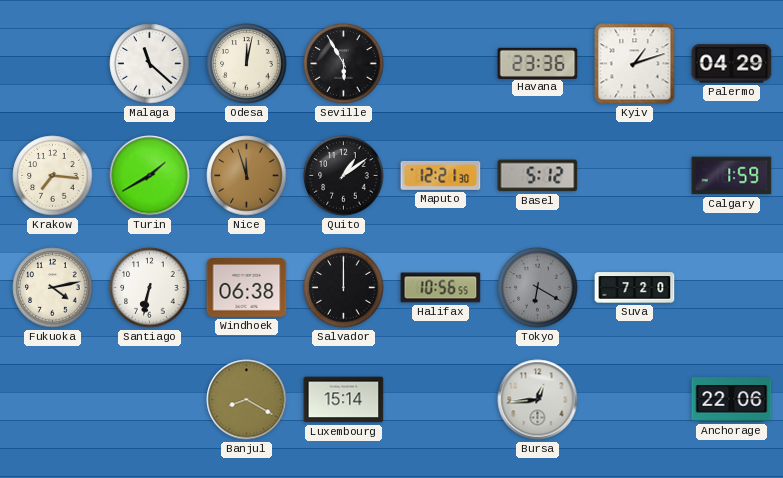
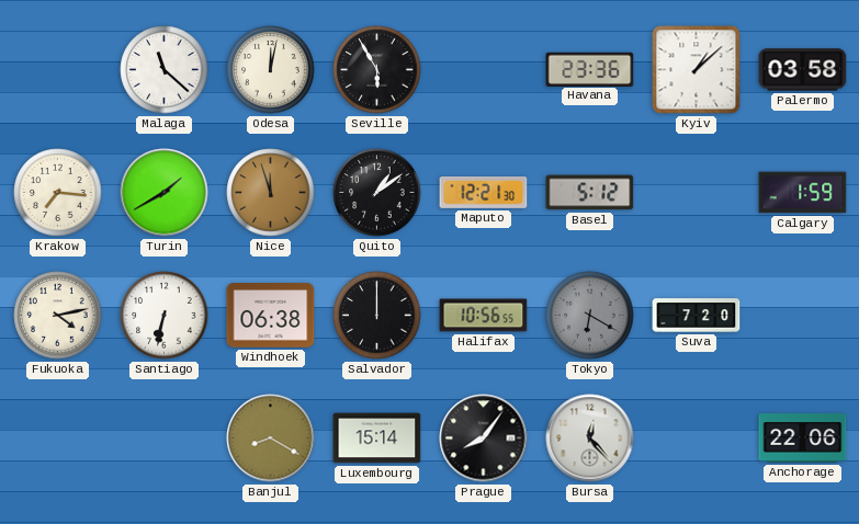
Kyiv: 1:12 -> 1:08
Palermo: 04:29 -> 03:58
Prague: none -> 8:06
Bursa: 12:44 -> 12:23
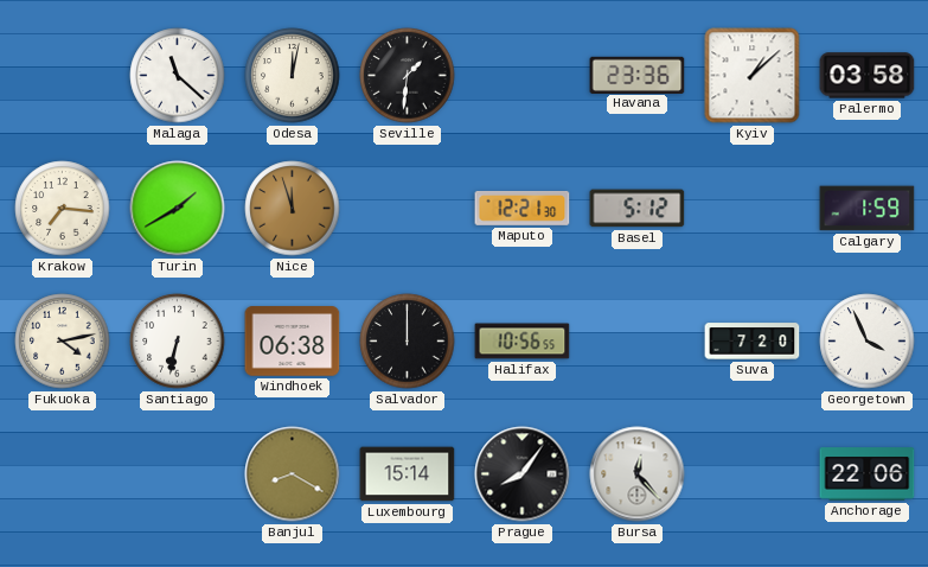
Seville: 5:55 -> 1:31
Quito: 1:09 -> none
Tokyo: 6:20 -> none
Georgetown: none -> 3:56
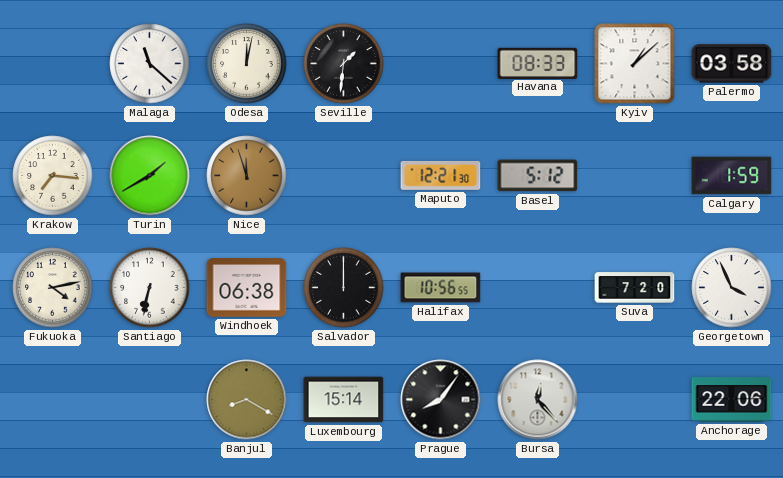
Havana: 23:36 -> 08:33
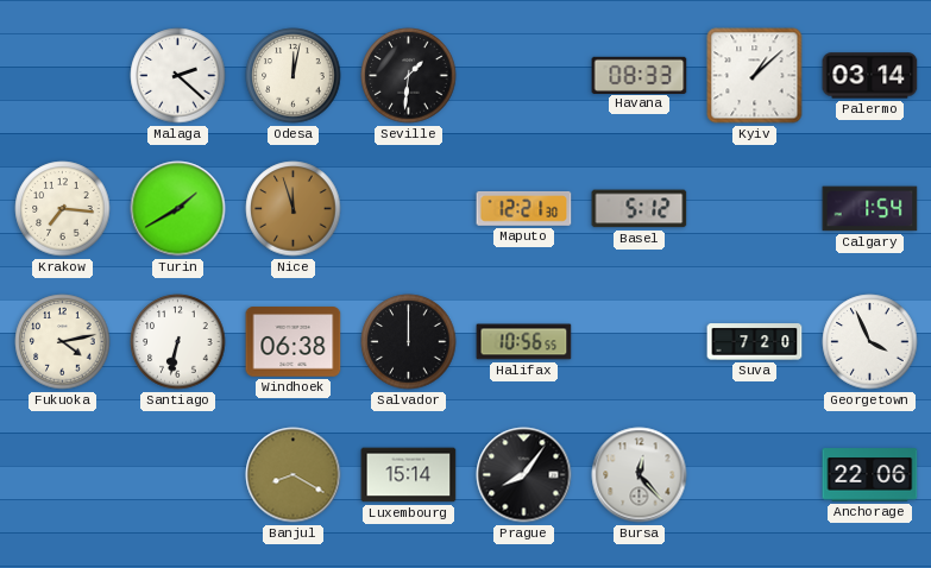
Malaga: 11:22 -> 2:22
Palermo: 03:58 -> 03:14
Calgary: 1:59 -> 1:54
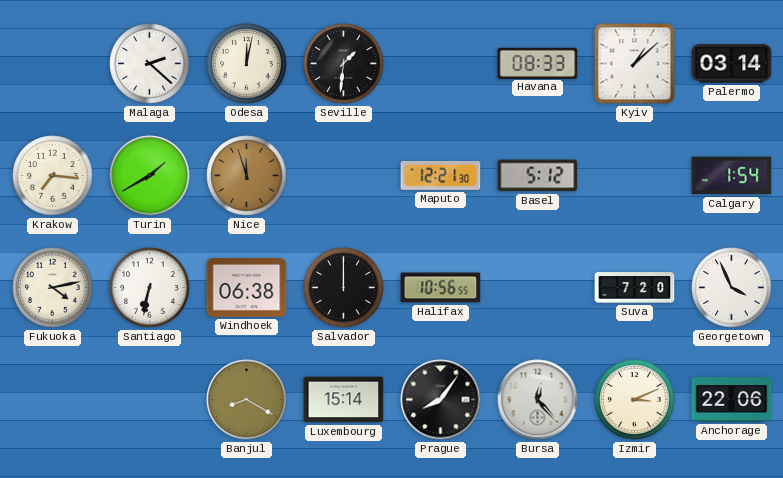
Izmir: none -> 3:11
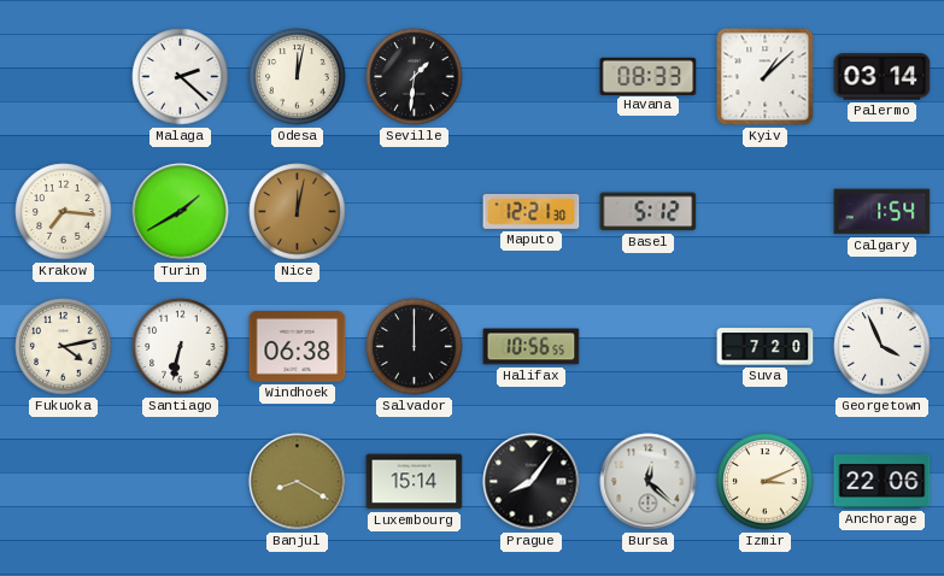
Nice: 11:57 -> 12:02
Bursa: 12:23 -> 12:22
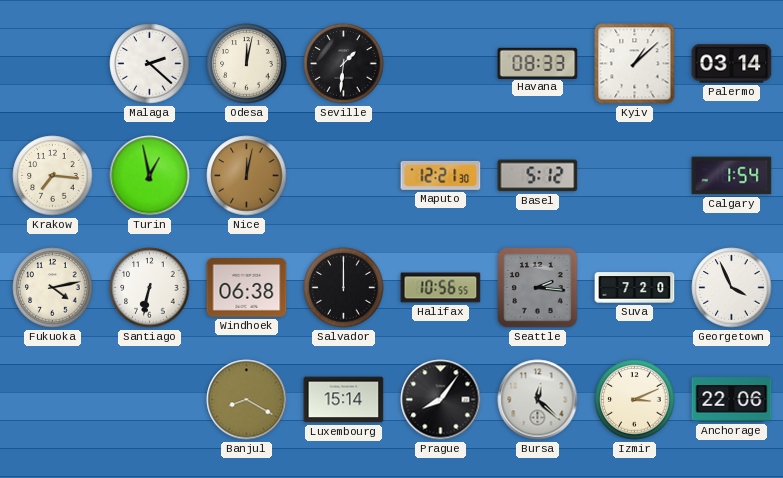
Turin: 1:40 -> 12:58
Seattle: none -> 2:16
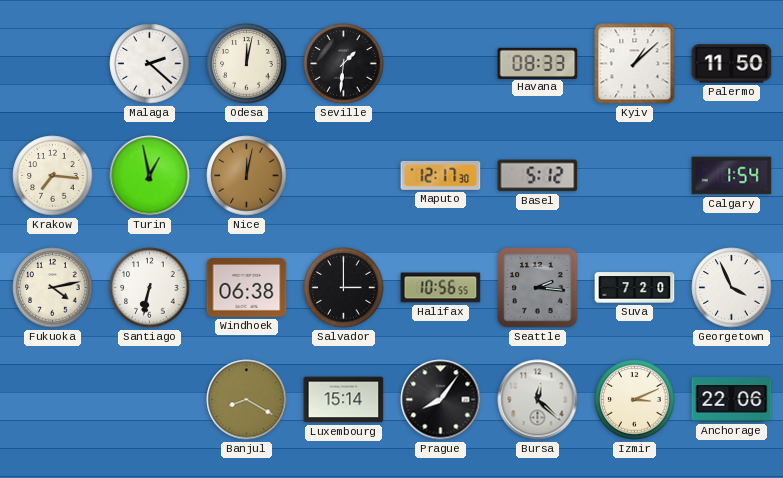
Palermo: 03:14 -> 11:50
Maputo: 12:21 -> 12:17
Salvador: 12:00 -> 3:00
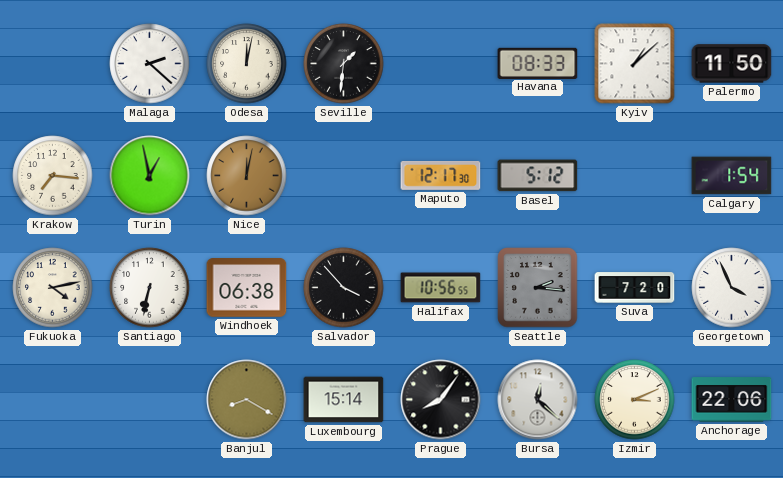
Salvador: 3:00 -> 3:53
